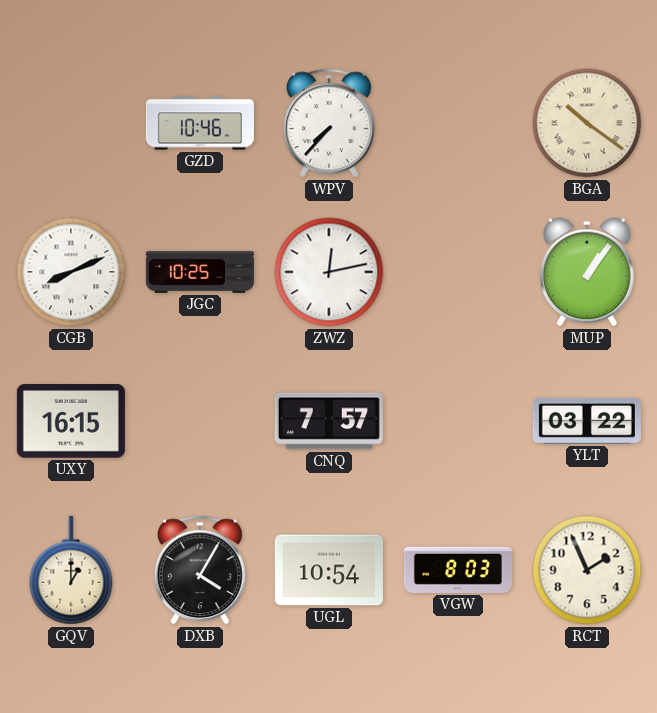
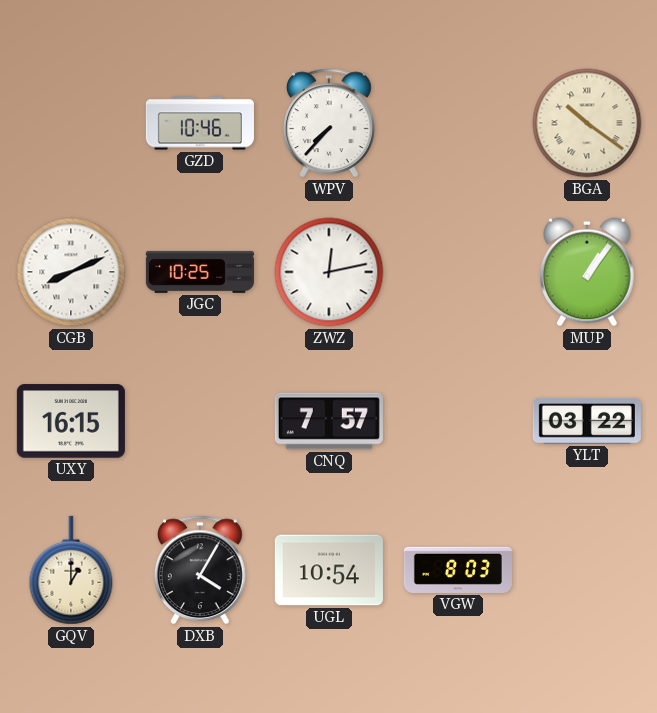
RCT: 1:56 -> none
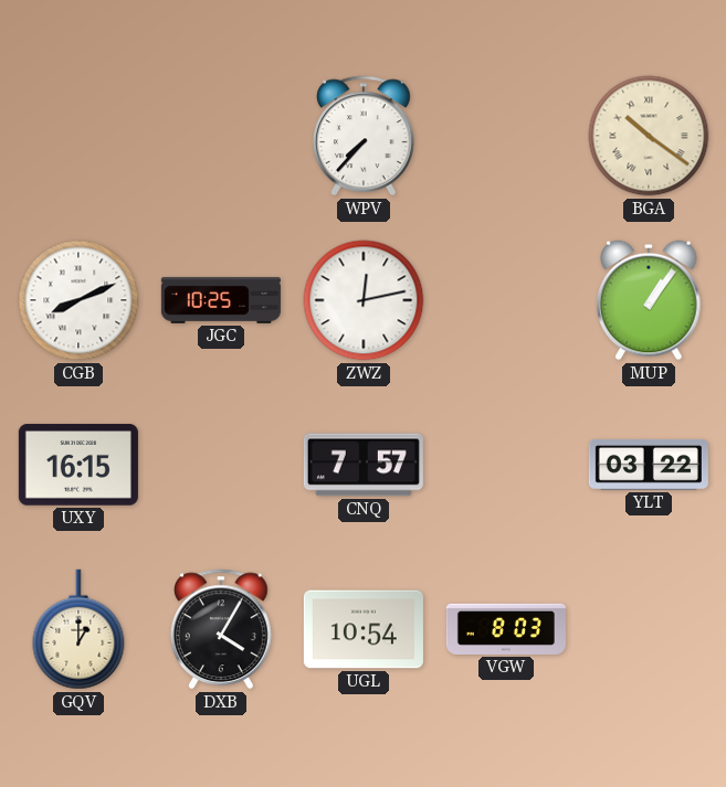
GZD: 10:46 -> none
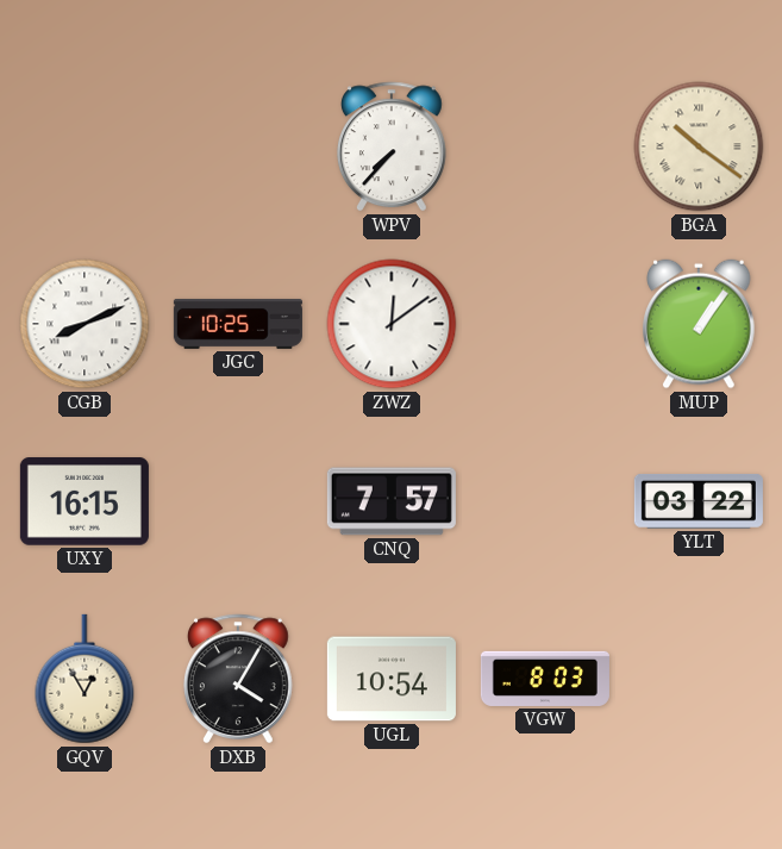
ZWZ: 12:13 -> 12:09
GQV: 1:00 -> 12:55
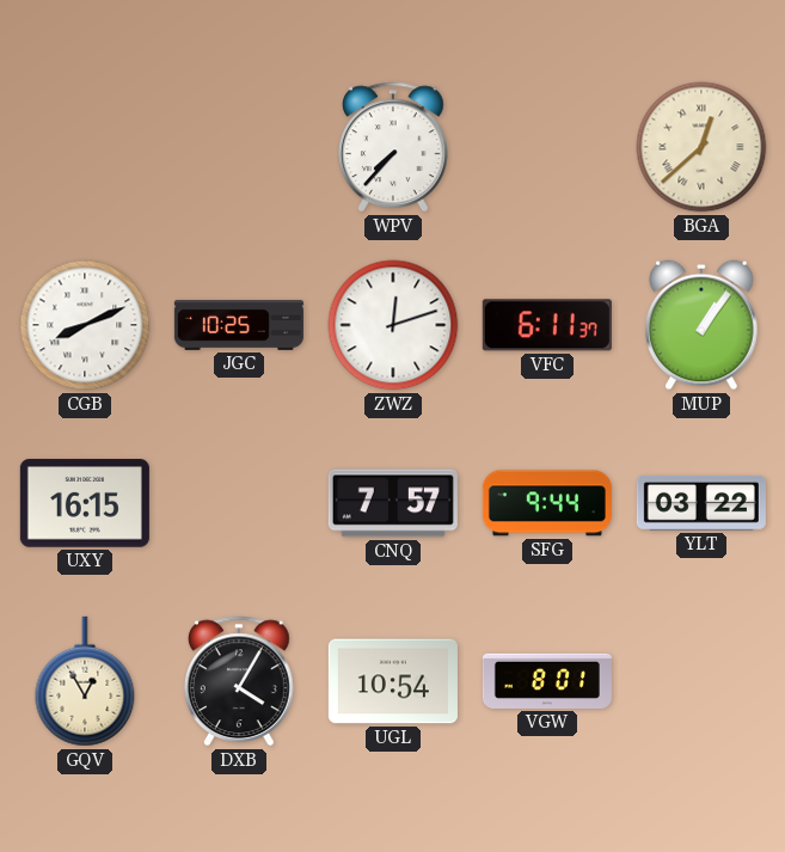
BGA: 10:21 -> 12:38
ZWZ: 12:09 -> 12:12
VFC: none -> 6:11
SFG: none -> 9:44
VGW: 8:03 -> 8:01
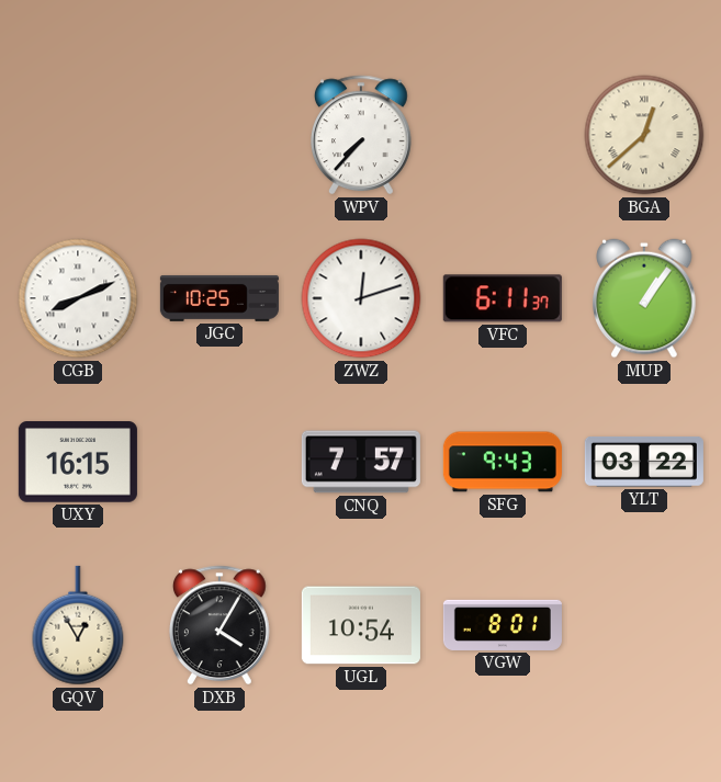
SFG: 9:44 -> 9:43
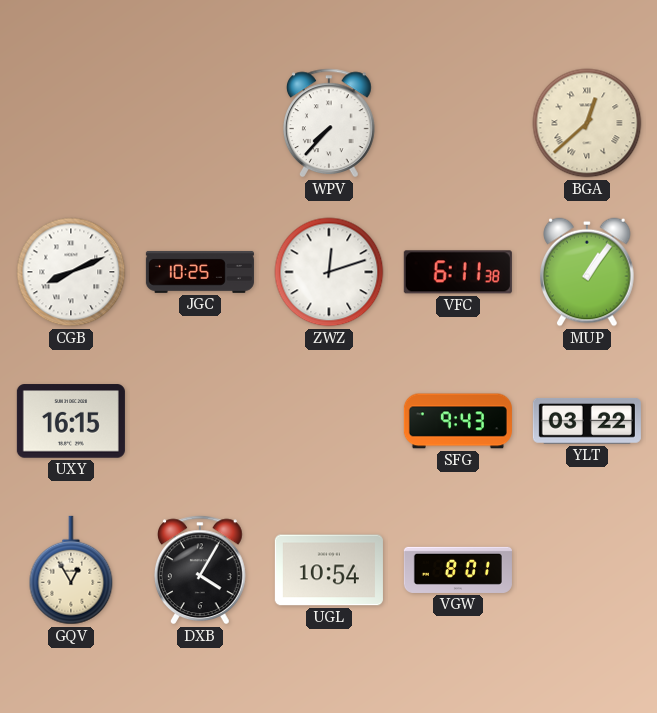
VFC: 6:11:37 -> 6:11:38
CNQ: 7:57 -> none
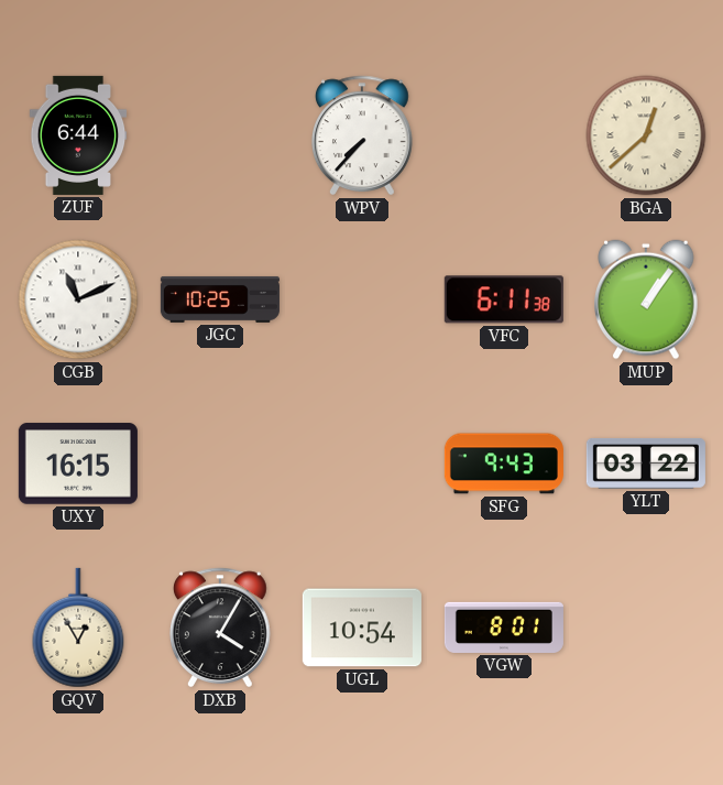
ZUF: none -> 6:44
CGB: 8:11 -> 11:11
ZWZ: 12:12 -> none
